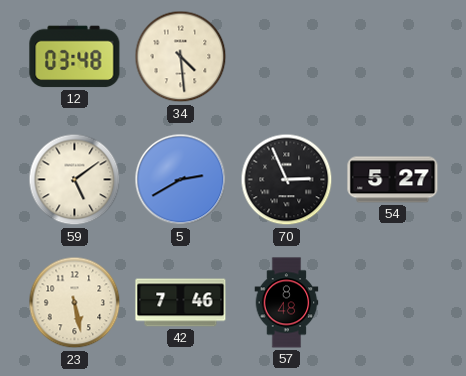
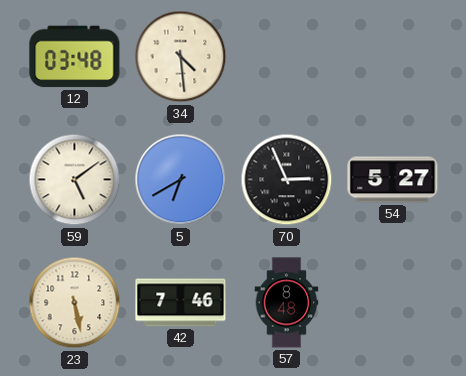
5: 2:40 -> 6:40
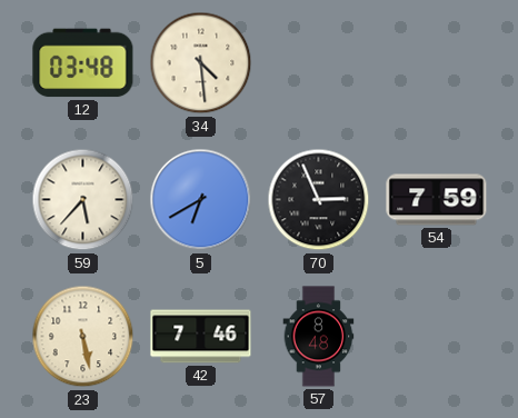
59: 5:09 -> 5:37
54: 5:27 -> 7:59
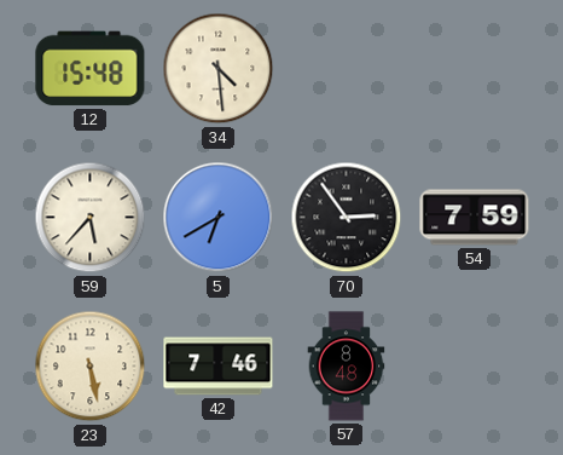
12: 03:48 -> 15:48
70: 2:56 -> 2:54
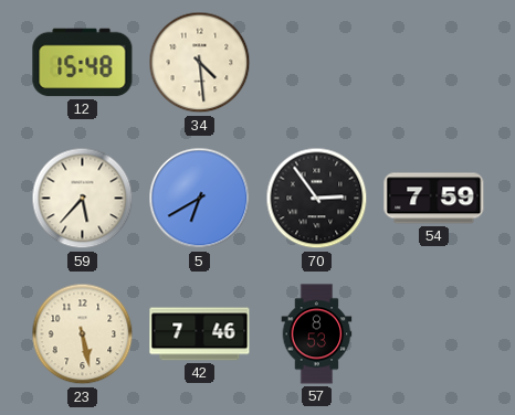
57: 8:48 -> 8:53
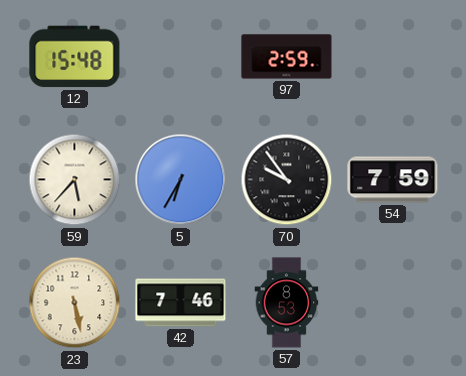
34: 4:29 -> none
97: none -> 2:59
5: 6:40 -> 6:35
70: 2:54 -> 9:54
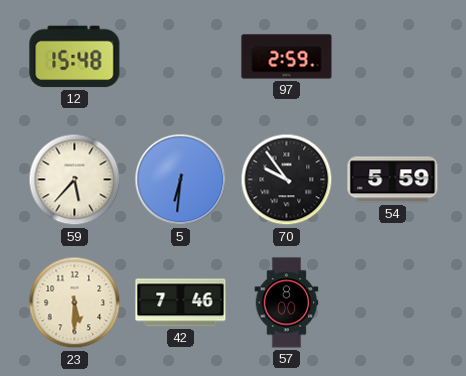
5: 6:35 -> 6:31
54: 7:59 -> 5:59
23: 5:28 -> 5:30
57: 8:53 -> 8:00
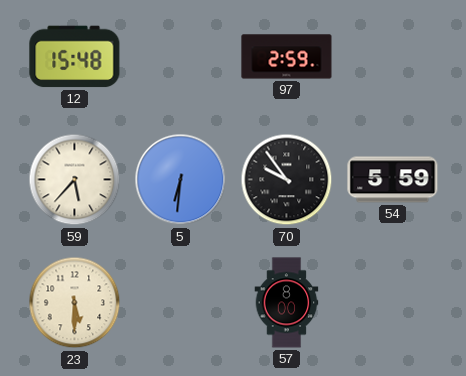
42: 7:46 -> none
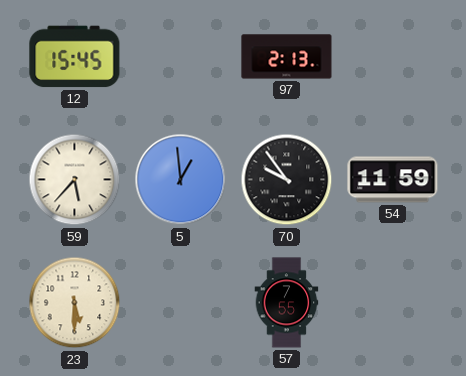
12: 15:48 -> 15:45
97: 2:59 -> 2:13
5: 6:31 -> 12:59
54: 5:59 -> 11:59
57: 8:00 -> 7:55
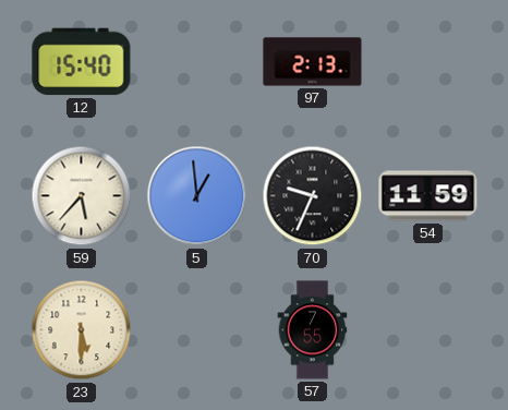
12: 15:45 -> 15:40
70: 9:54 -> 9:34
